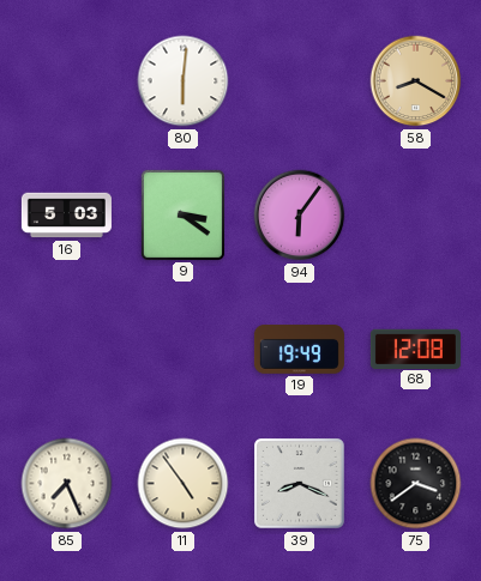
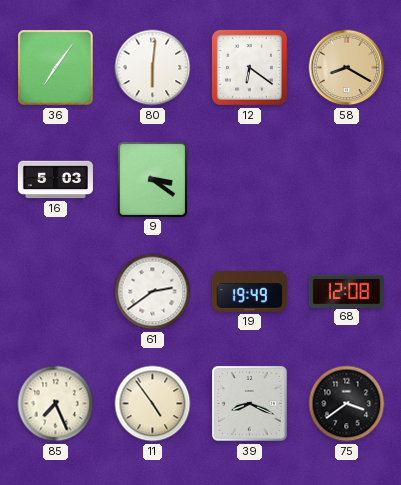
36: none -> 7:06
12: none -> 6:21
94: 6:06 -> none
61: none -> 2:39
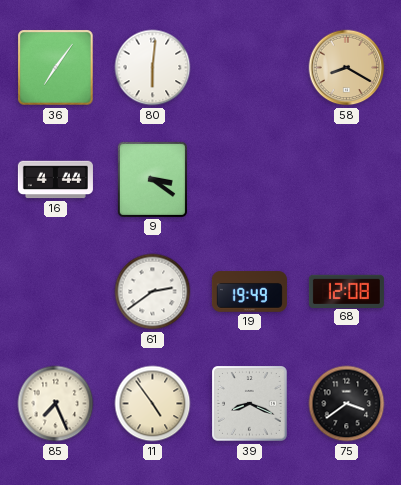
12: 6:21 -> none
16: 5:03 -> 4:44
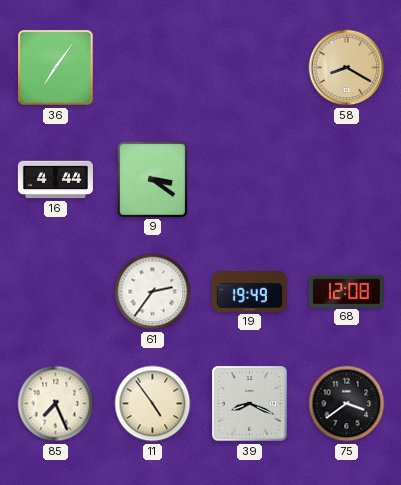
80: 6:01 -> none
61: 2:39 -> 2:36
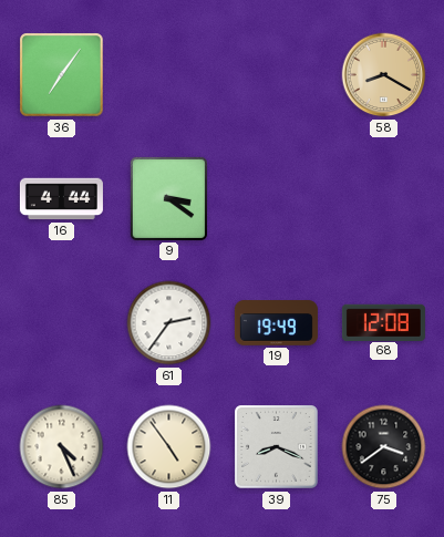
85: 7:26 -> 4:26
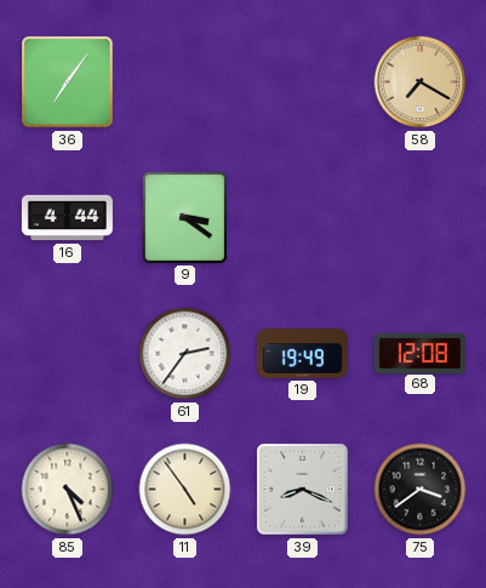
58: 8:20 -> 7:20
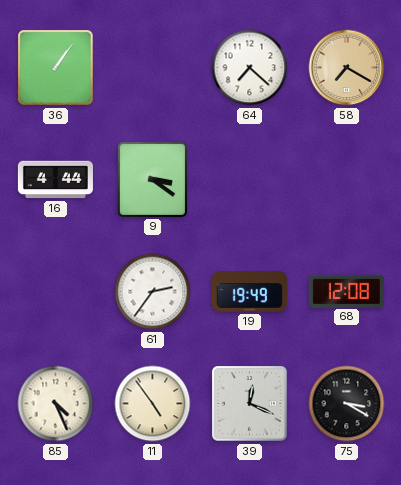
36: 7:06 -> 1:06
64: none -> 7:22
39: 8:19 -> 12:19
75: 3:39 -> 3:20
